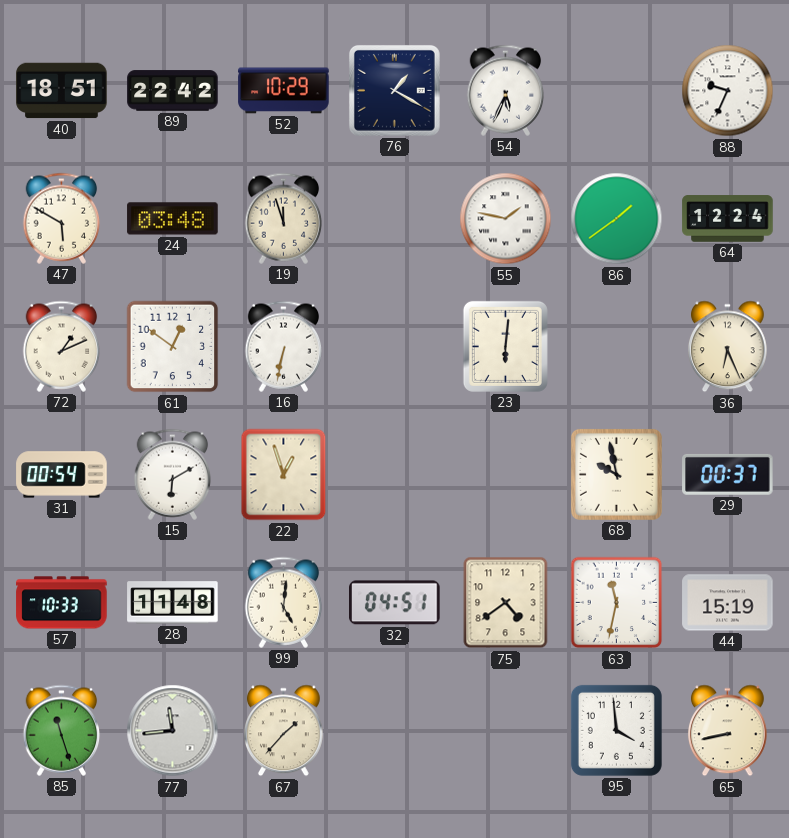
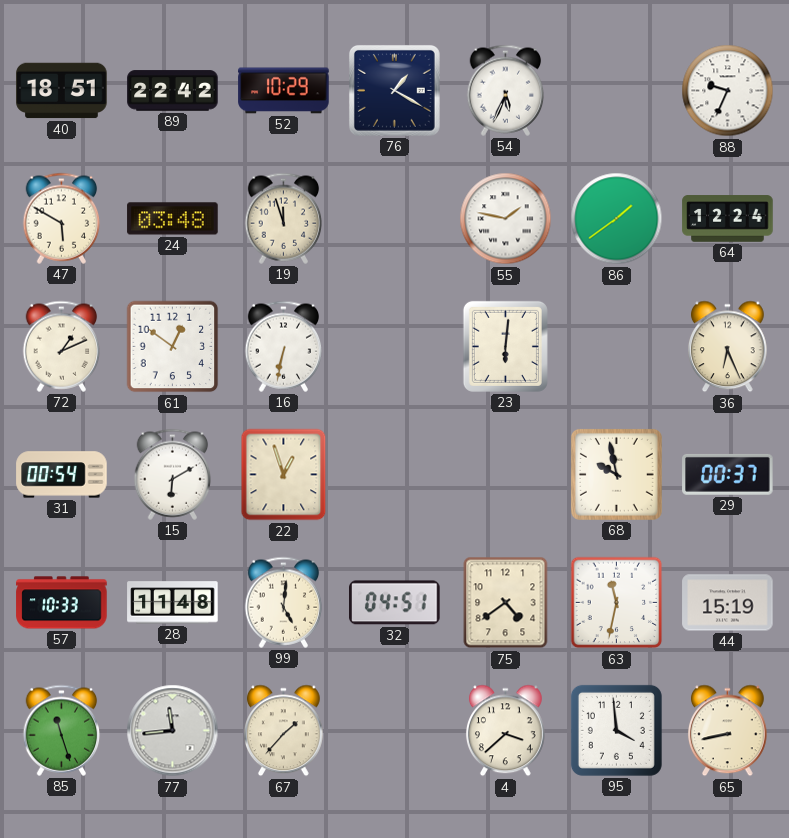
4: none -> 3:38
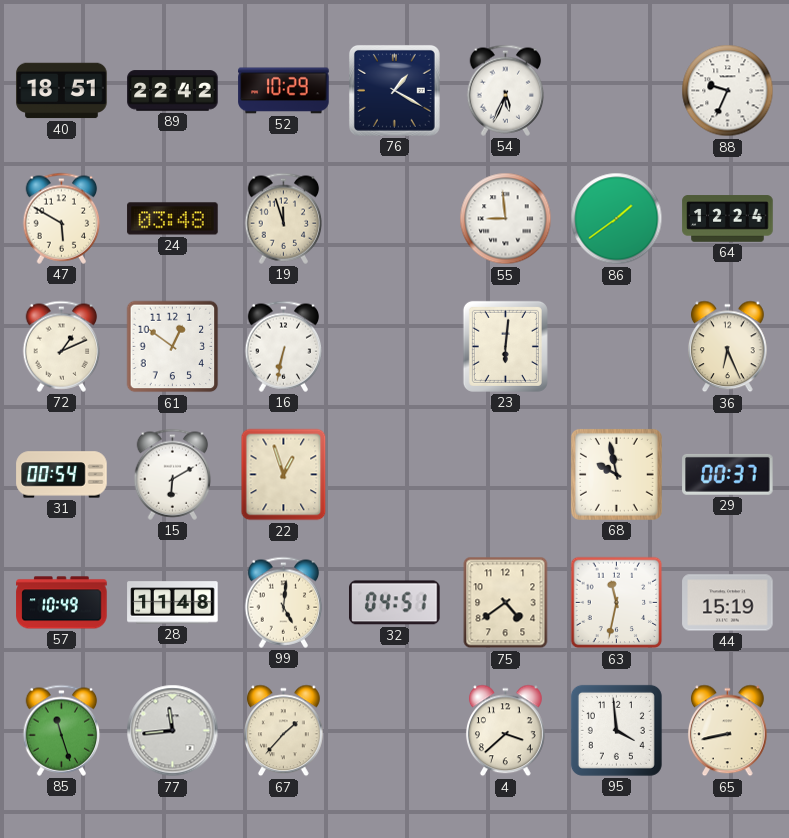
55: 1:47 -> 8:59
57: 10:33 -> 10:49
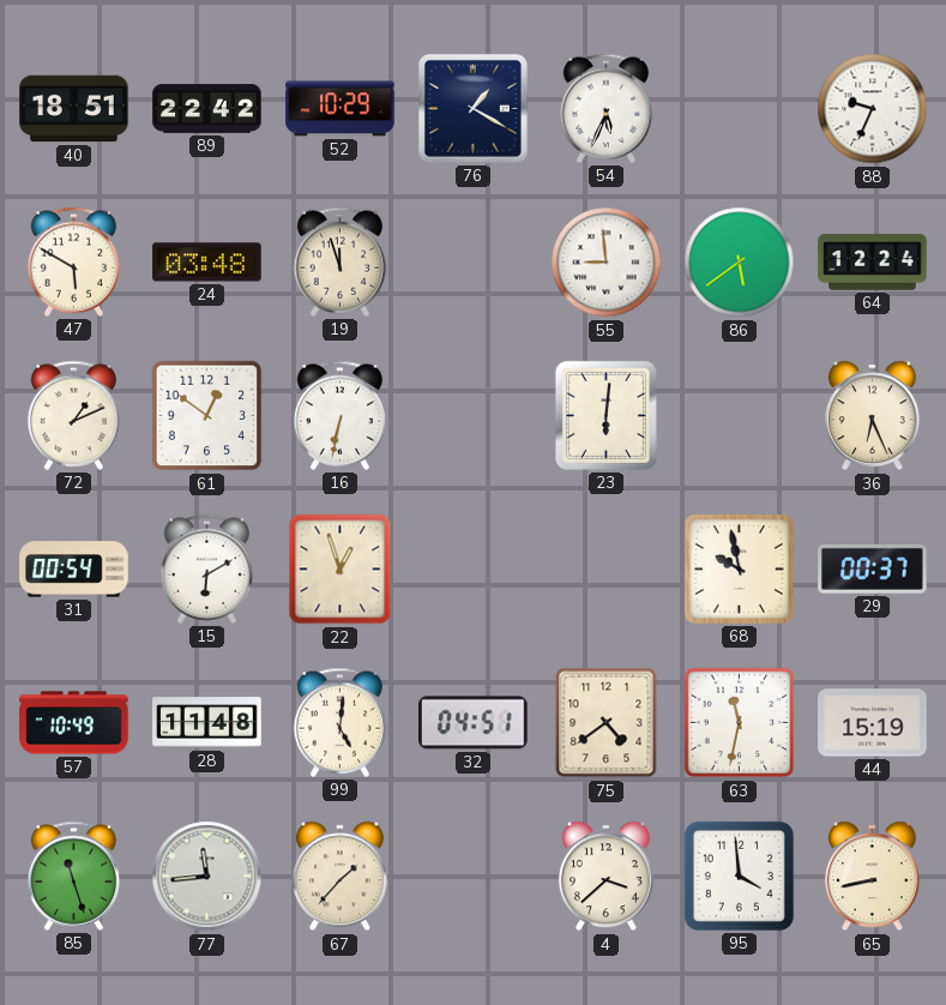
86: 1:39 -> 5:39
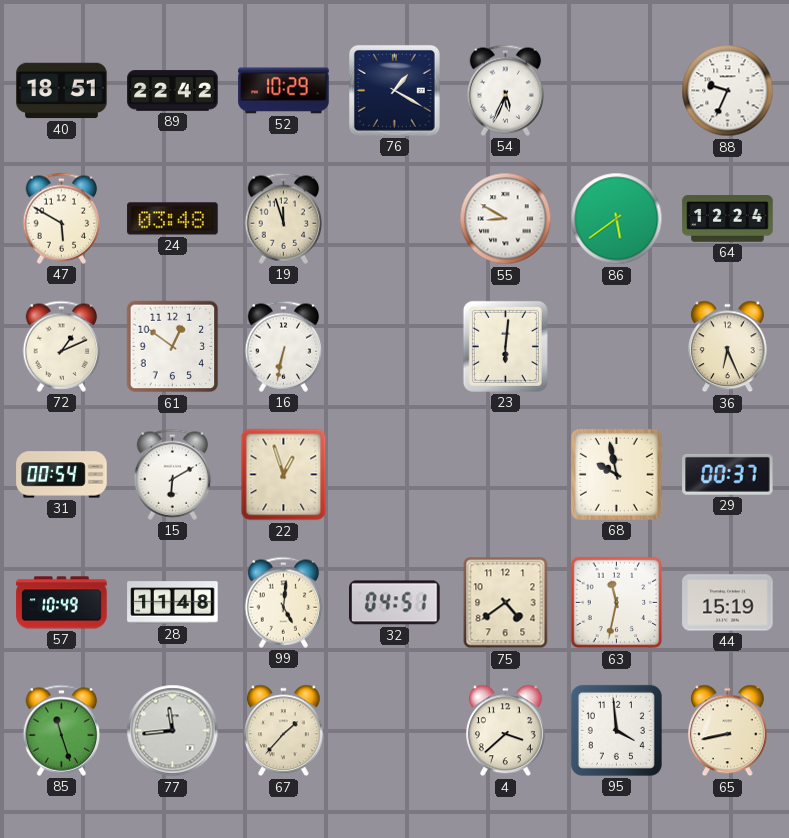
55: 8:59 -> 8:50
